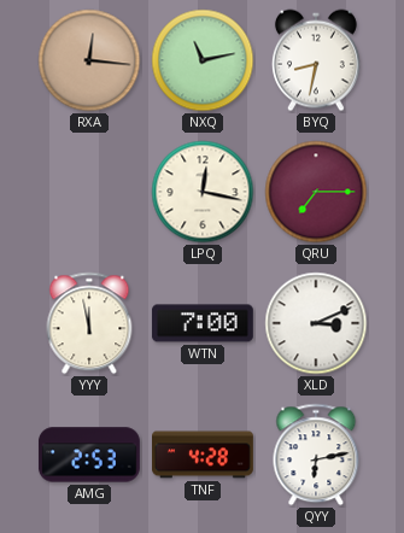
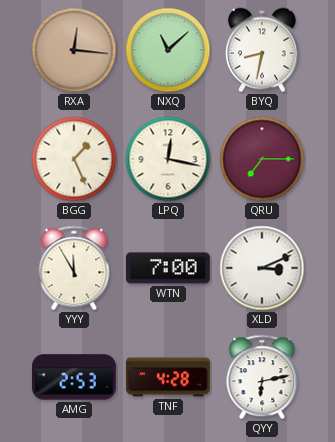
NXQ: 11:13 -> 11:08
BGG: none -> 1:26
YYY: 11:58 -> 11:55
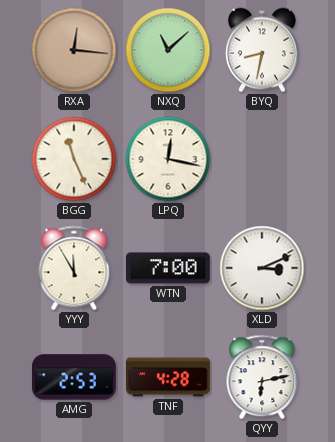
BGG: 1:26 -> 11:26
QRU: 7:15 -> none
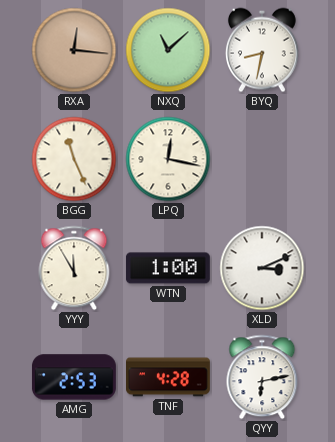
WTN: 7:00 -> 1:00
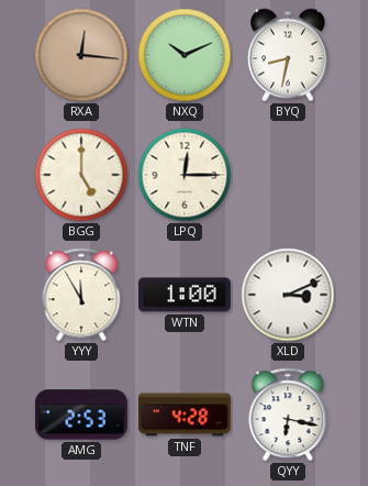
NXQ: 11:08 -> 10:11
BGG: 11:26 -> 5:00
LPQ: 12:17 -> 12:15
QYY: 6:13 -> 6:17
